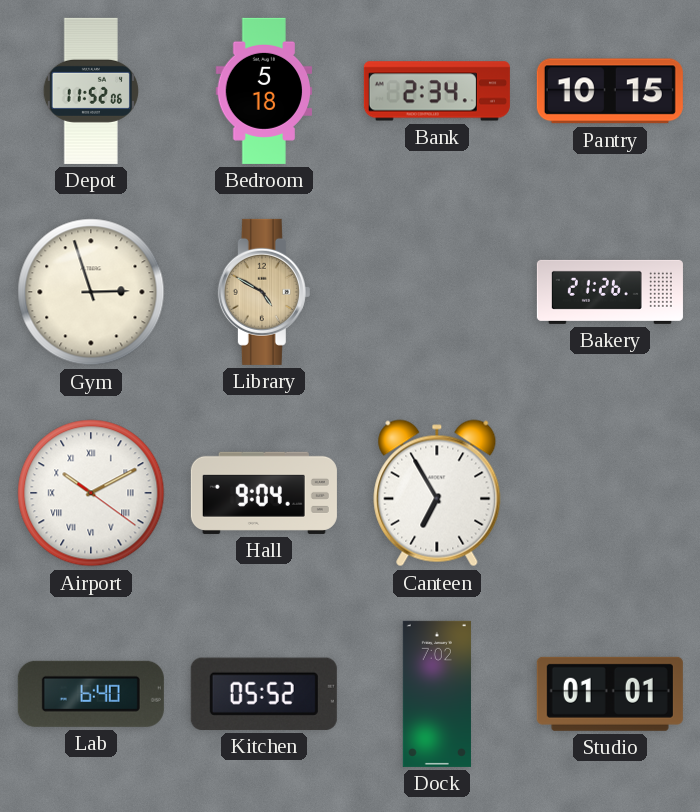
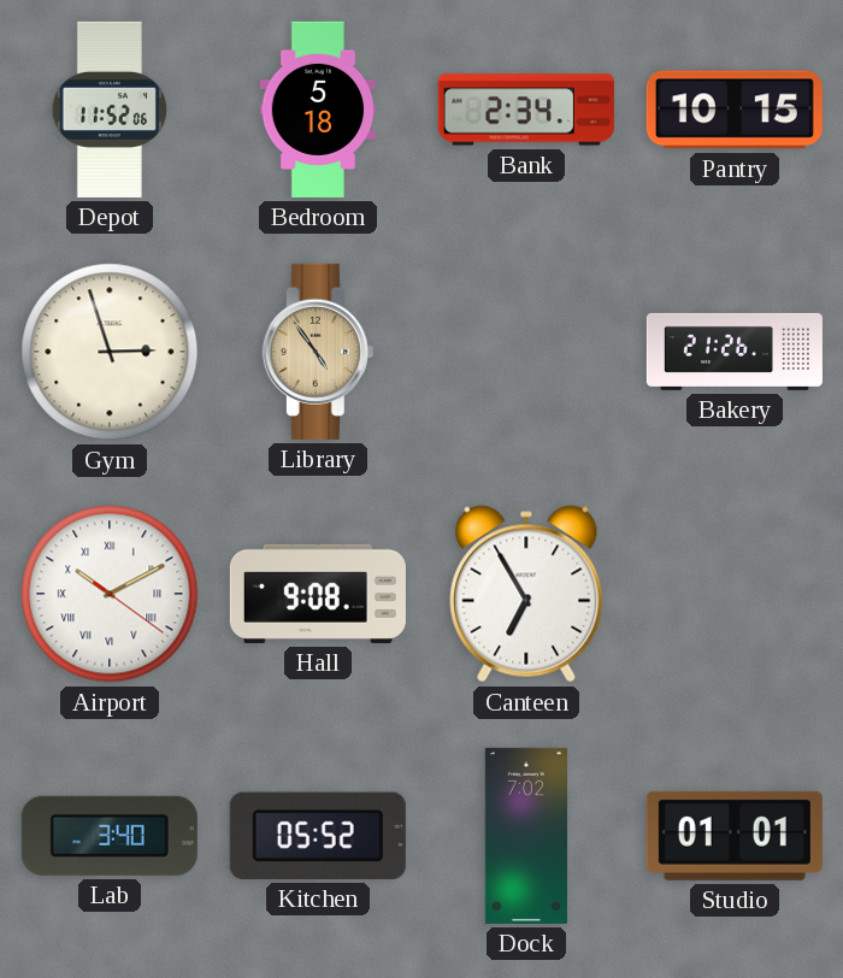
Library: 4:50 -> 4:54
Hall: 9:04 -> 9:08
Lab: 6:40 -> 3:40
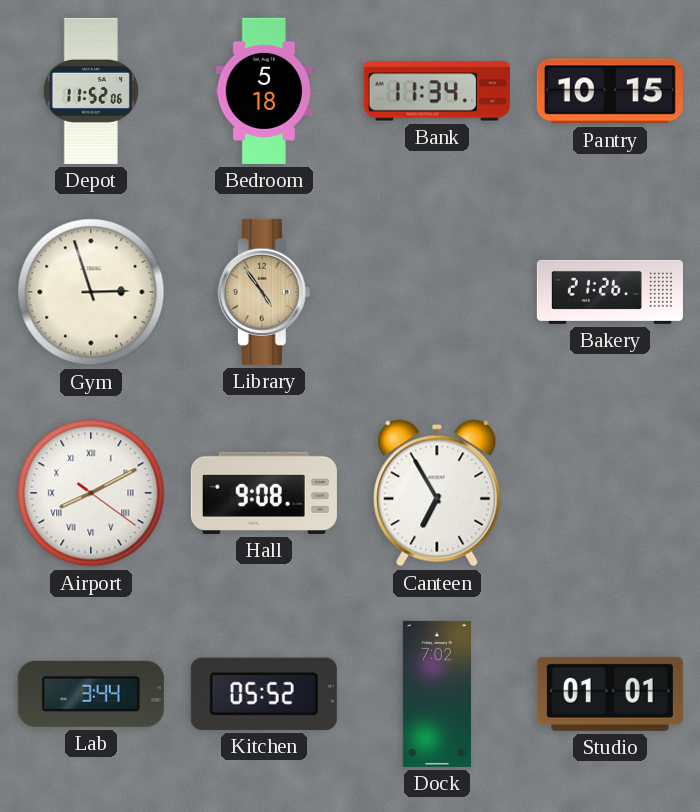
Bank: 2:34 -> 11:34
Airport: 10:10 -> 8:10
Lab: 3:40 -> 3:44
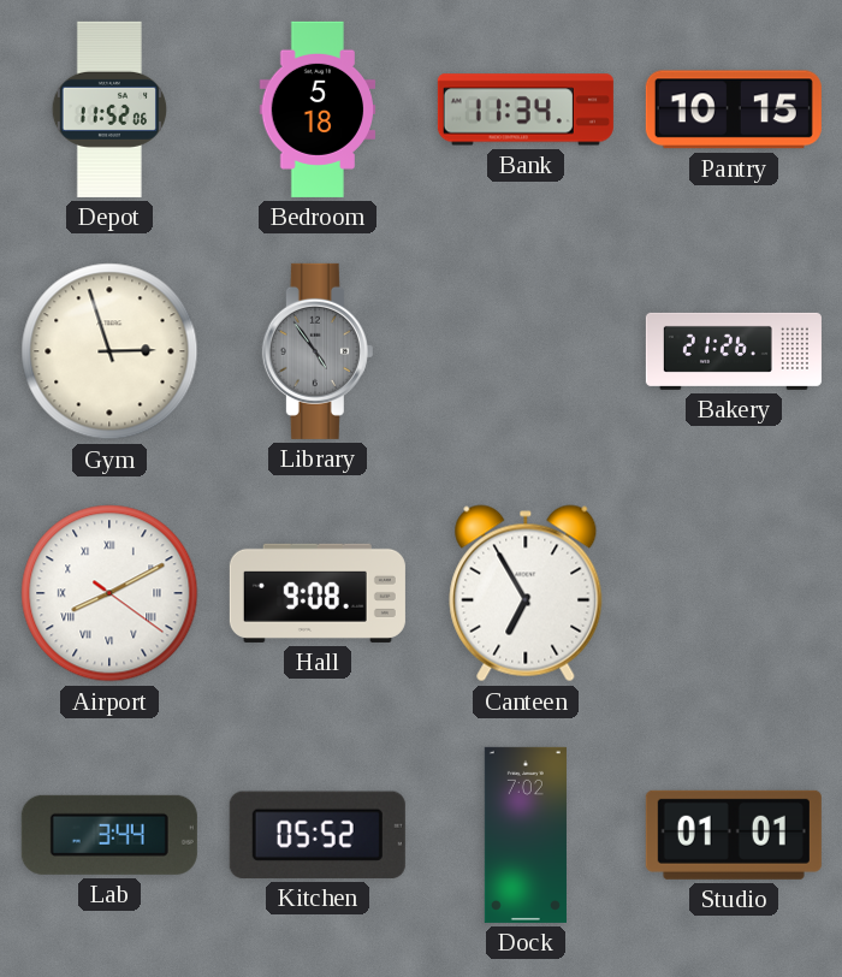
Library dial: champagne -> grey
